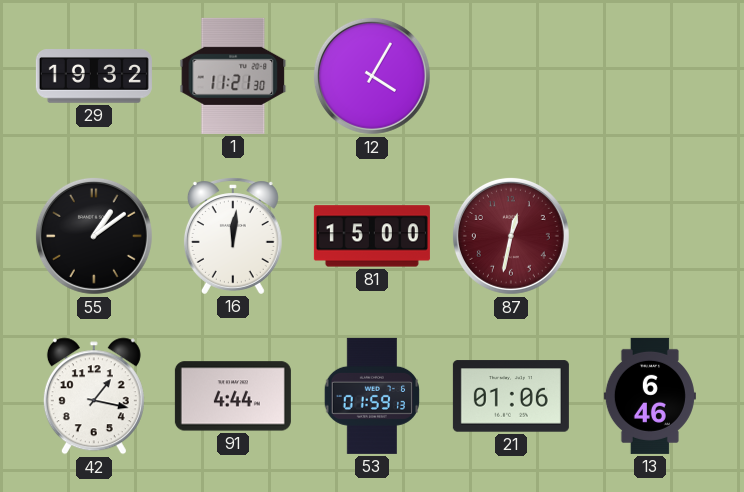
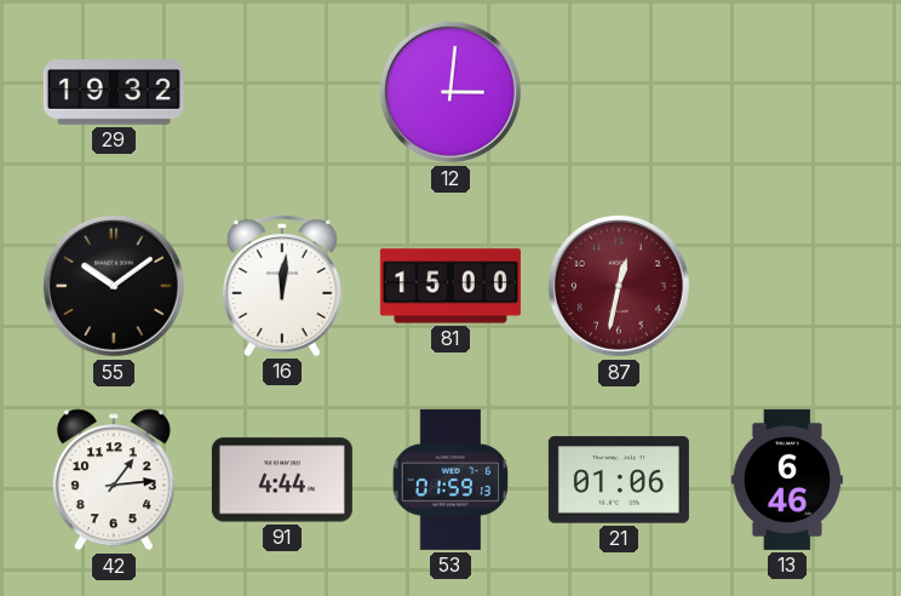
1: 11:21 -> none
12: 4:05 -> 3:01
55: 1:09 -> 10:09
42: 1:17 -> 1:14
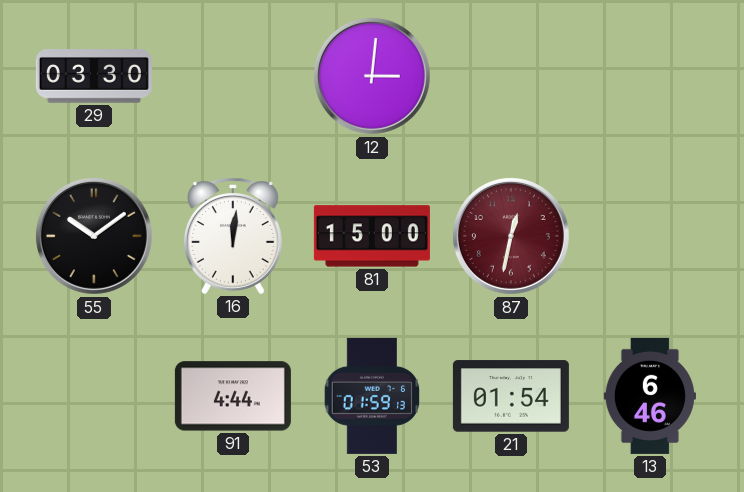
29: 19:32 -> 03:30
42: 1:14 -> none
21: 01:06 -> 01:54
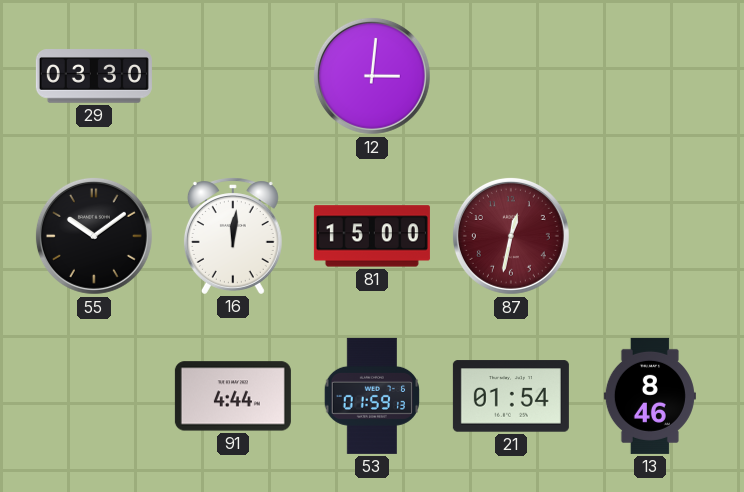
13: 6:46 -> 8:46
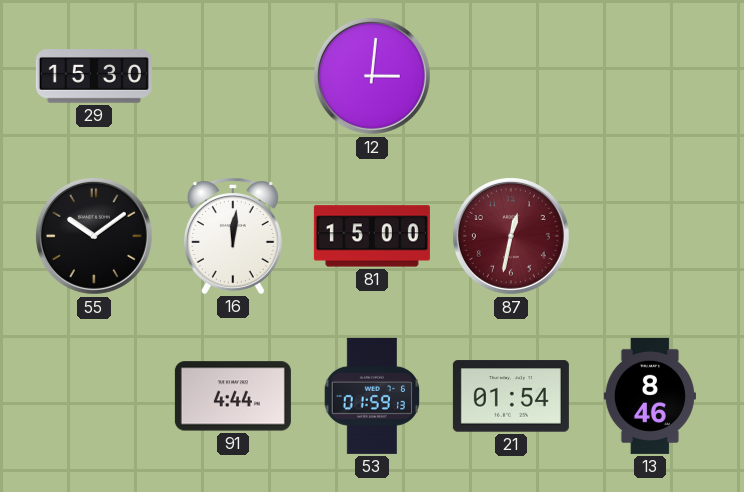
29: 03:30 -> 15:30
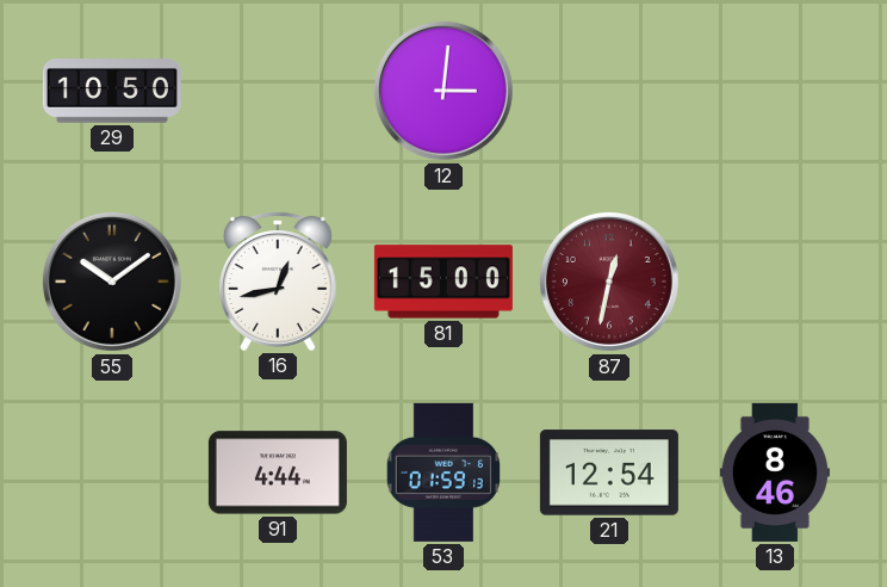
29: 15:30 -> 10:50
16: 12:01 -> 12:43
21: 01:54 -> 12:54
